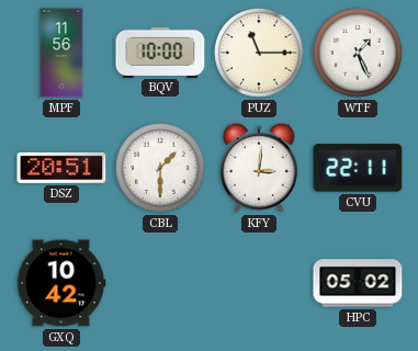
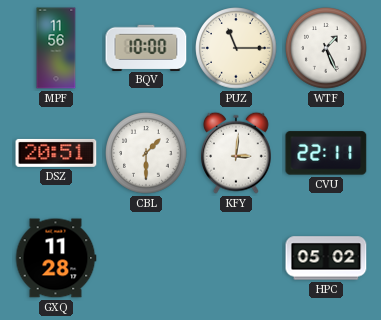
GXQ: 10:42 -> 11:28
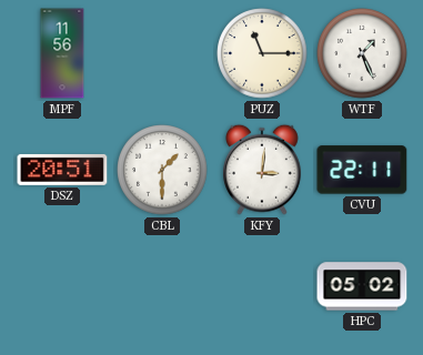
BQV: 10:00 -> none
GXQ: 11:28 -> none
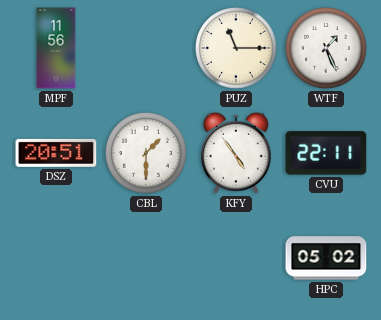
KFY: 3:01 -> 4:54
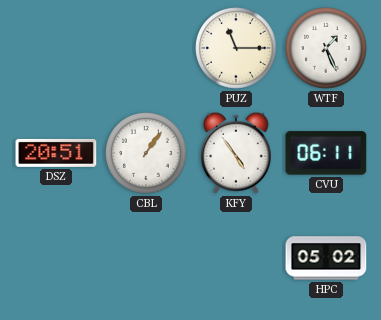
MPF: 11:56 -> none
CBL: 1:30 -> 1:06
CVU: 22:11 -> 06:11
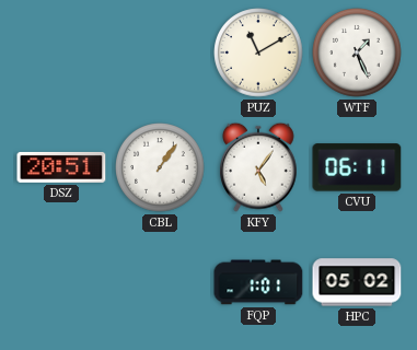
PUZ: 11:15 -> 11:10
KFY: 4:54 -> 5:06
FQP: none -> 1:01
